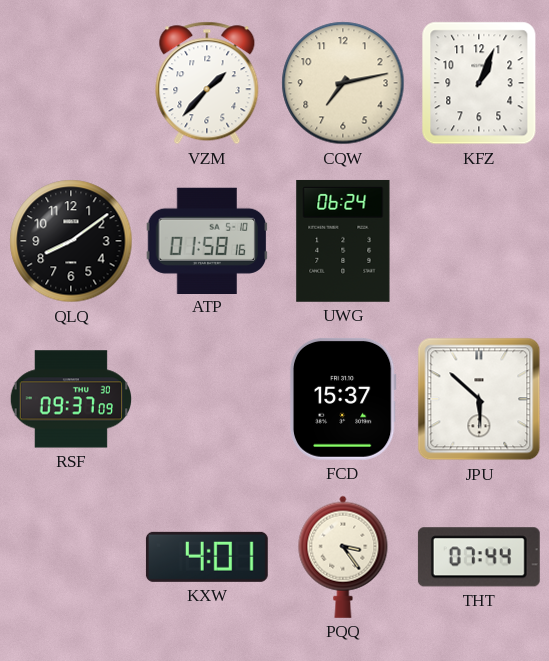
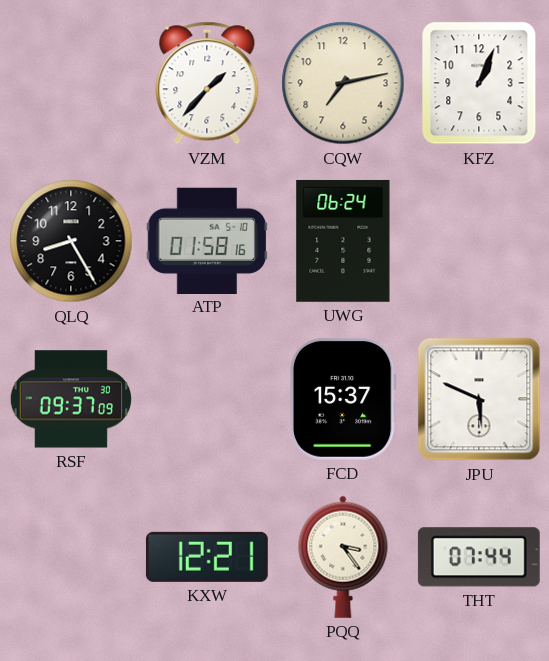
QLQ: 8:09 -> 8:25
JPU: 5:52 -> 5:49
KXW: 4:01 -> 12:21
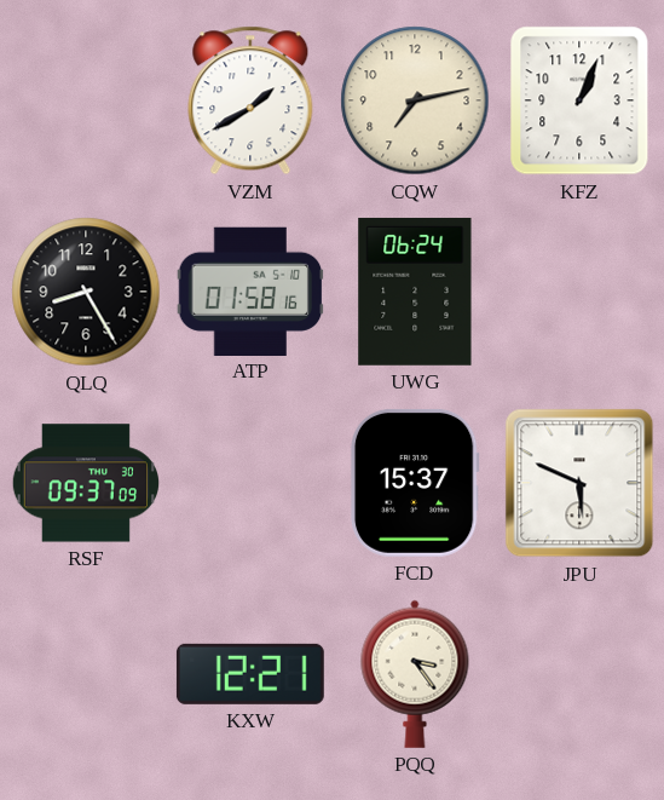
VZM: 1:37 -> 1:40
THT: 07:44 -> none
